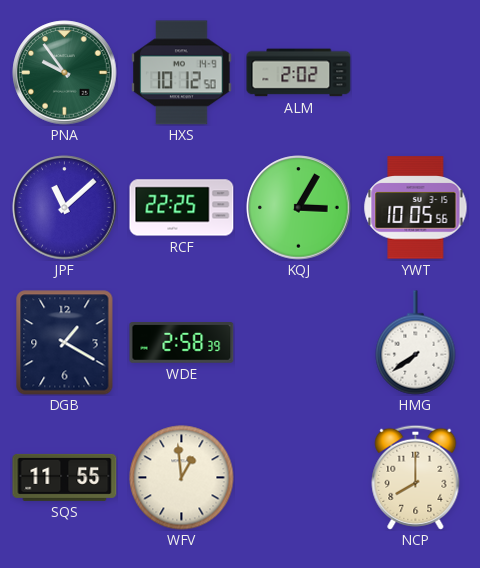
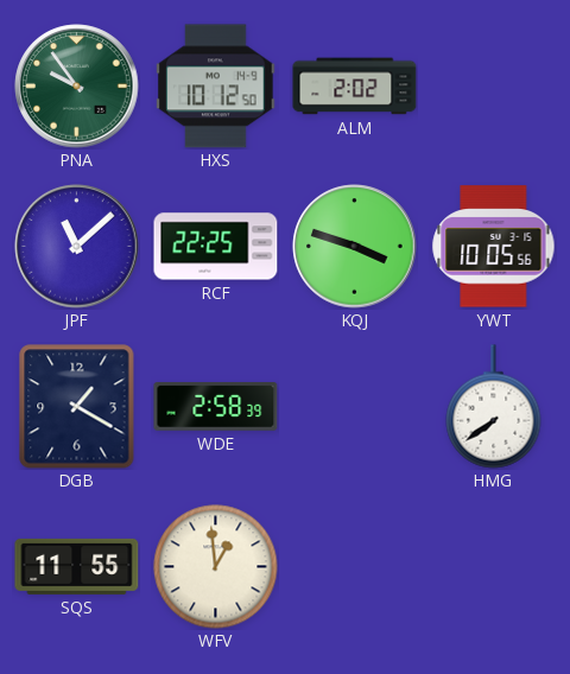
KQJ: 3:05 -> 3:48
NCP: 8:00 -> none
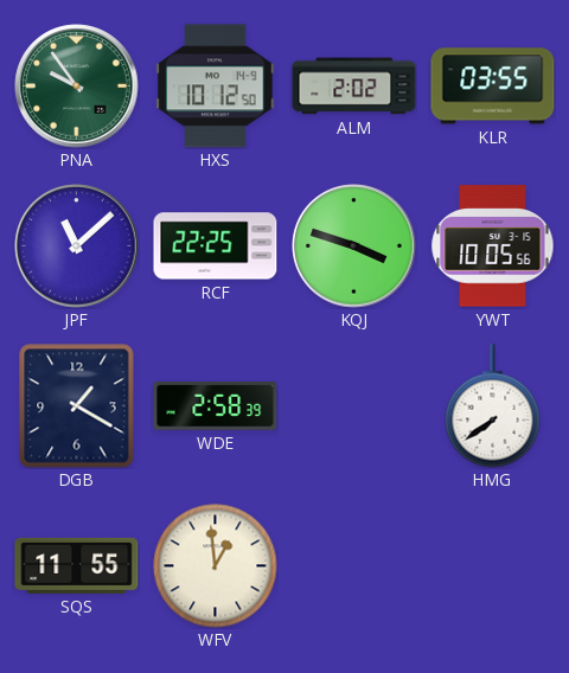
KLR: none -> 03:55
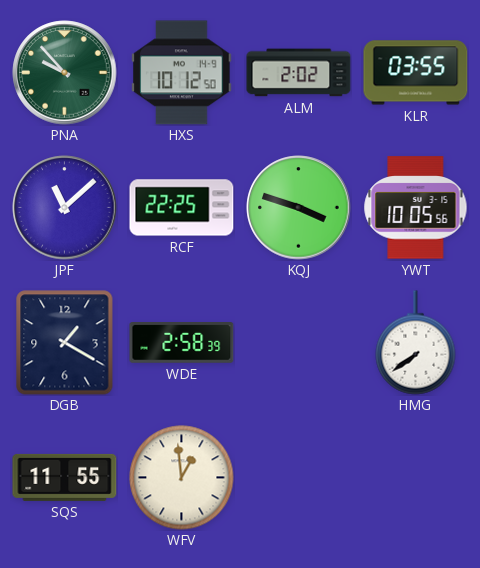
PNA: 9:54 -> 9:53
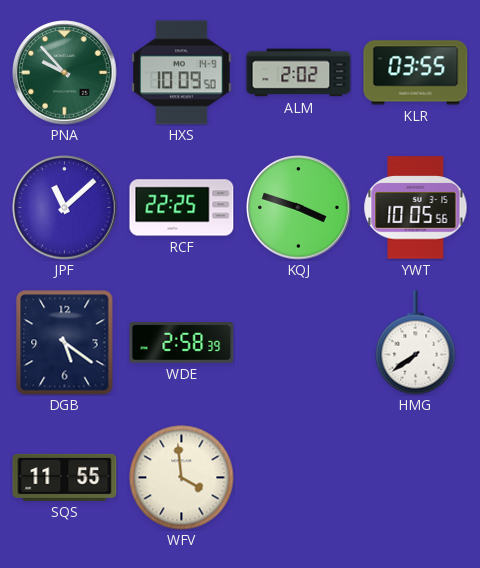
HXS: 10:12 -> 10:09
DGB: 1:20 -> 5:21
WFV: 12:59 -> 3:59
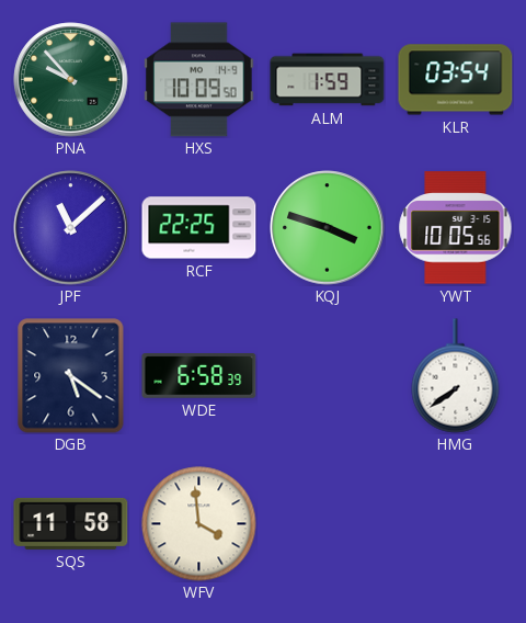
ALM: 2:02 -> 1:59
KLR: 03:55 -> 03:54
WDE: 2:58 -> 6:58
SQS: 11:55 -> 11:58
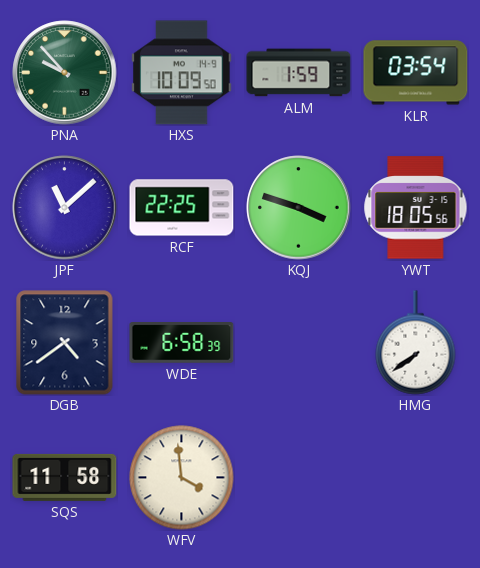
YWT: 10:05 -> 18:05
DGB: 5:21 -> 4:39
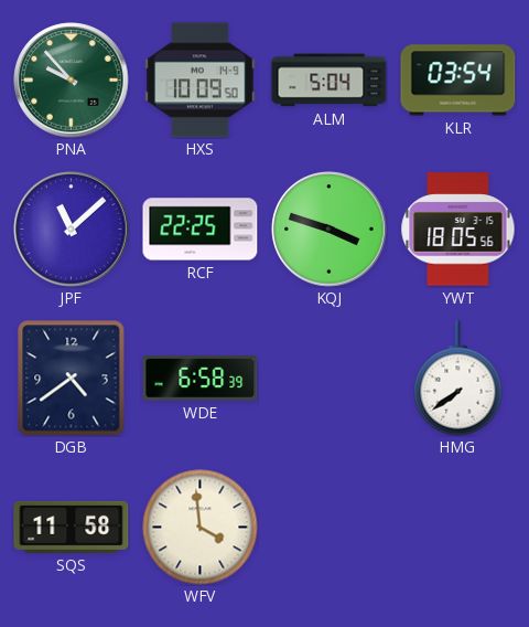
ALM: 1:59 -> 5:04
